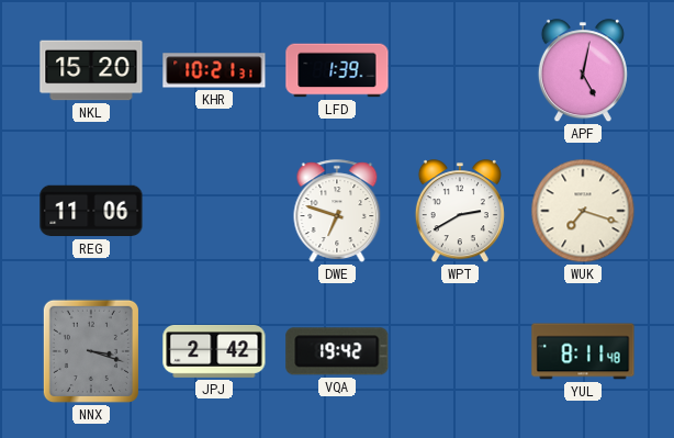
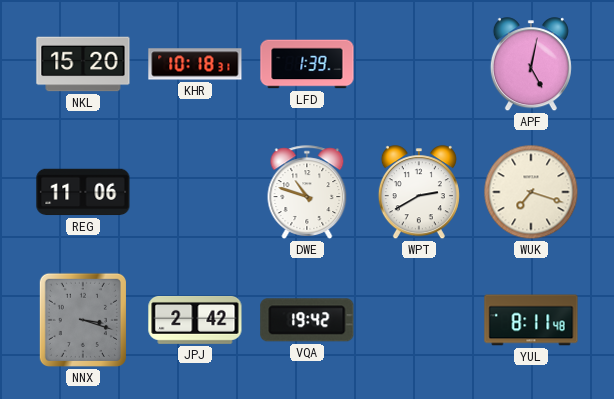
KHR: 10:21 -> 10:18
DWE: 6:48 -> 10:48
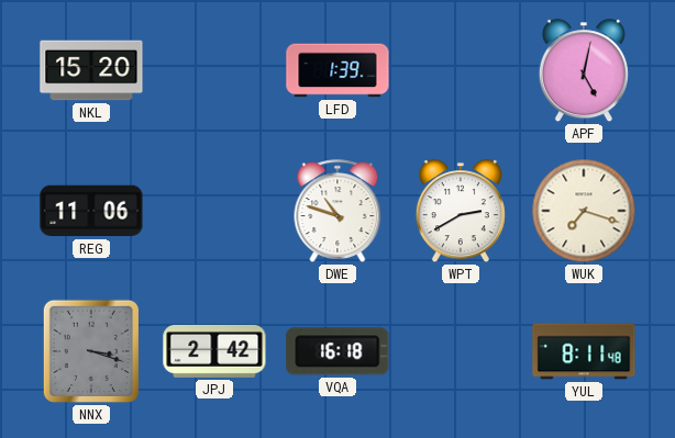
KHR: 10:18 -> none
VQA: 19:42 -> 16:18
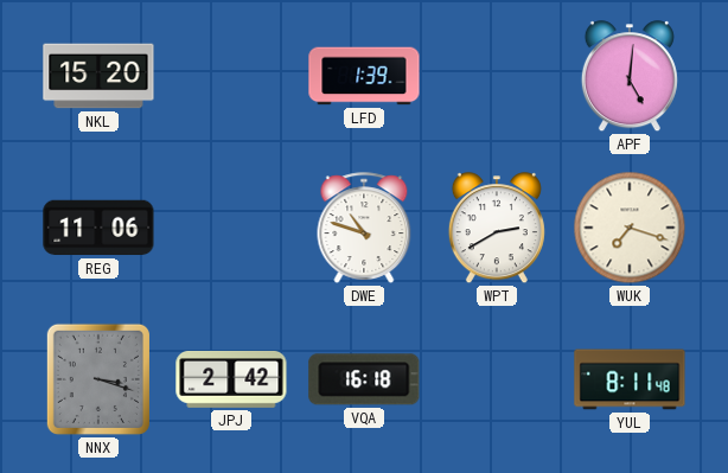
APF: 5:02 -> 5:01
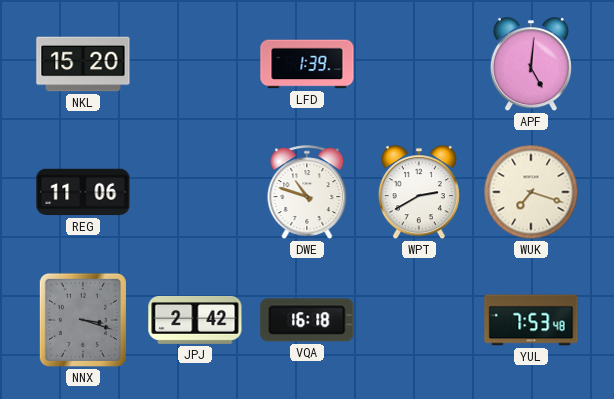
YUL: 8:11 -> 7:53
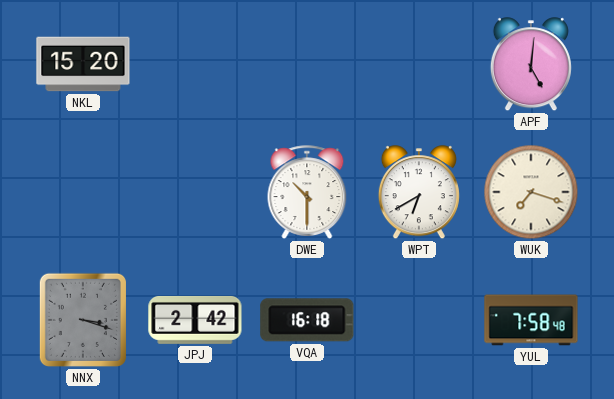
LFD: 1:39 -> none
REG: 11:06 -> none
DWE: 10:48 -> 10:30
WPT: 2:40 -> 6:40
YUL: 7:53 -> 7:58
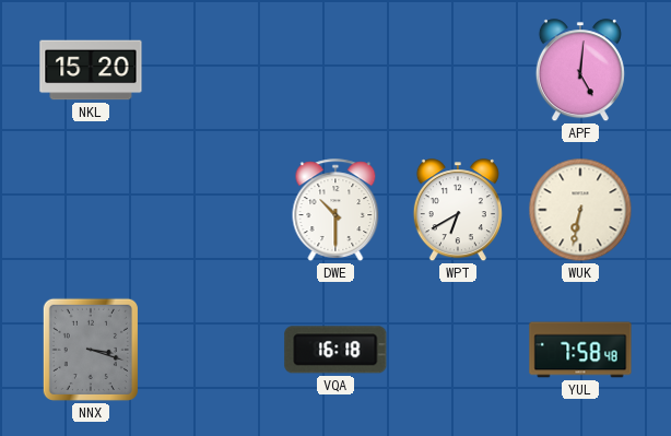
WUK: 7:18 -> 6:32
JPJ: 2:42 -> none
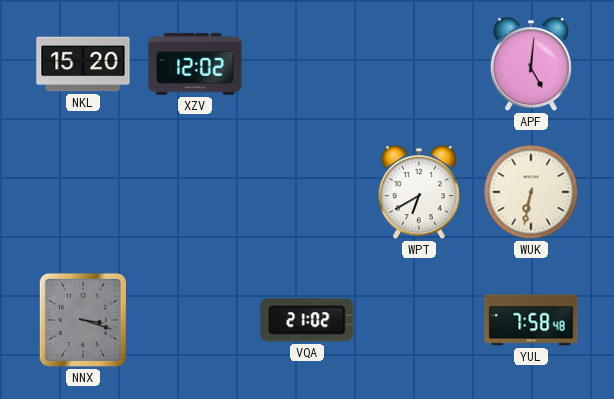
XZV: none -> 12:02
DWE: 10:30 -> none
VQA: 16:18 -> 21:02
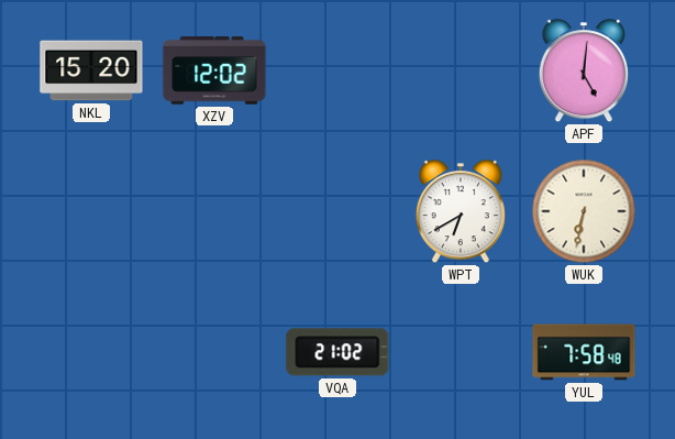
NNX: 3:18 -> none
